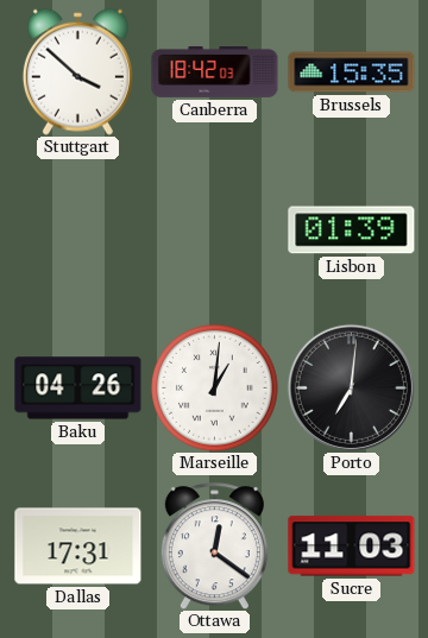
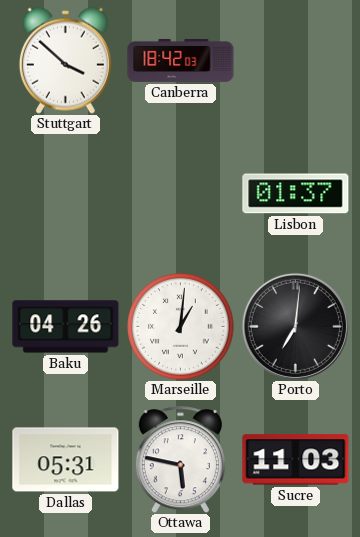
Brussels: 15:35 -> none
Lisbon: 01:39 -> 01:37
Dallas: 17:31 -> 05:31
Ottawa: 12:21 -> 5:47
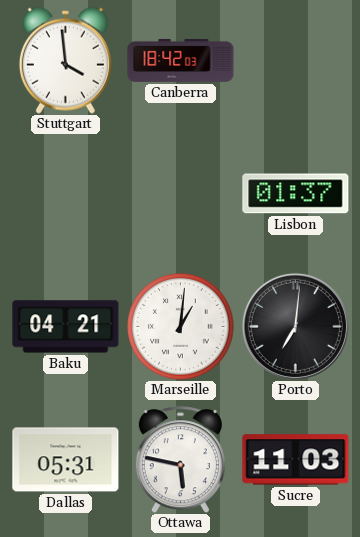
Stuttgart: 3:52 -> 3:59
Baku: 04:26 -> 04:21
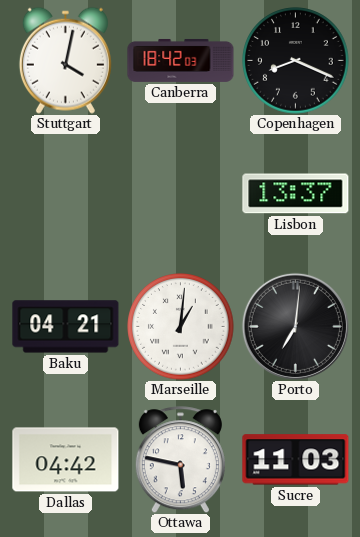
Stuttgart: 3:59 -> 4:02
Copenhagen: none -> 8:19
Lisbon: 01:37 -> 13:37
Dallas: 05:31 -> 04:42
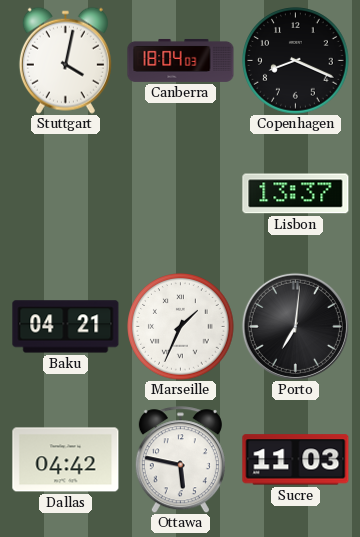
Canberra: 18:42 -> 18:04
Marseille: 1:01 -> 1:34
